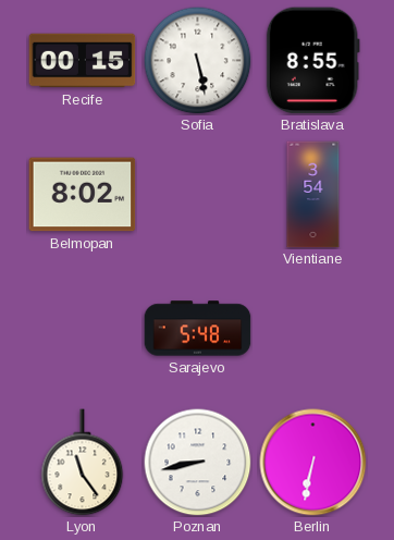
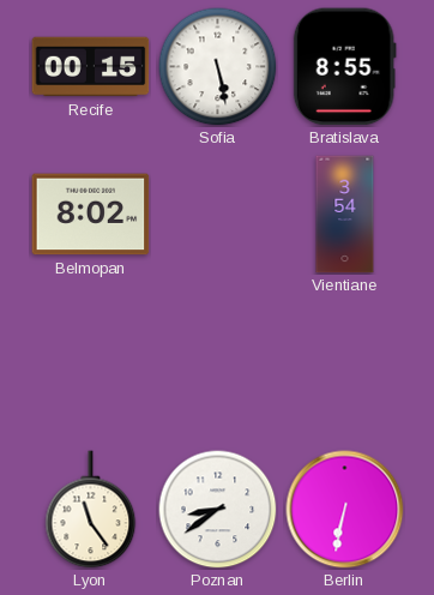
Sarajevo: 5:48 -> none
Poznan: 8:43 -> 8:39
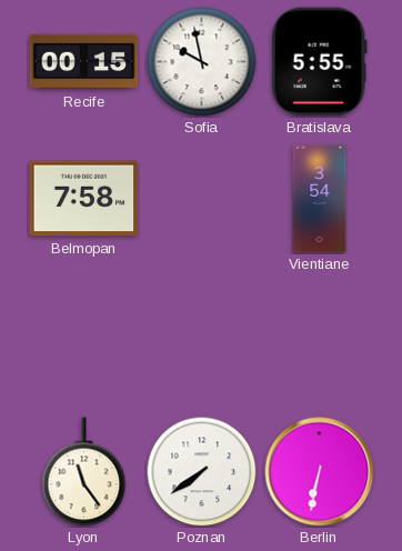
Sofia: 5:28 -> 9:58
Bratislava: 8:55 -> 5:55
Belmopan: 8:02 -> 7:58
Poznan: 8:39 -> 7:39
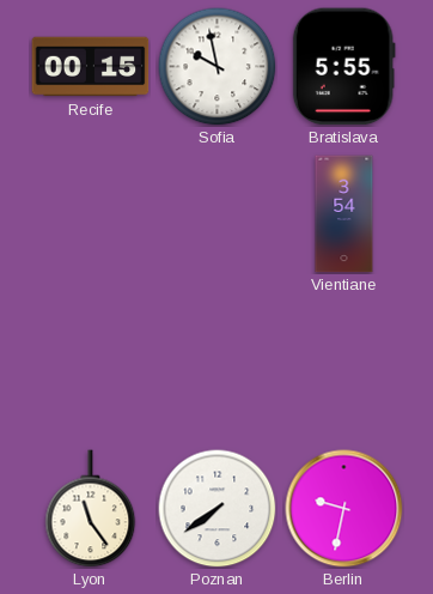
Belmopan: 7:58 -> none
Berlin: 6:32 -> 9:32
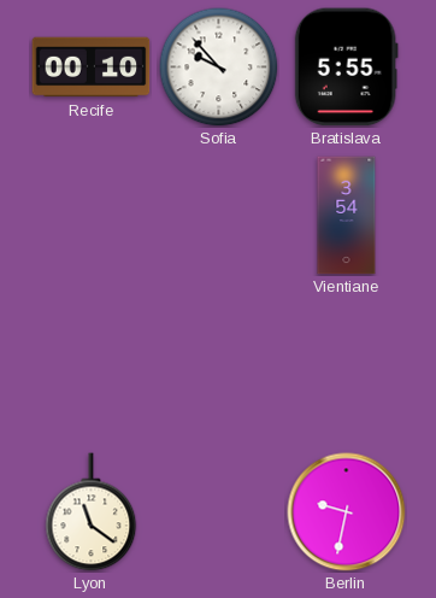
Recife: 00:15 -> 00:10
Sofia: 9:58 -> 9:53
Lyon: 11:24 -> 11:21
Poznan: 7:39 -> none
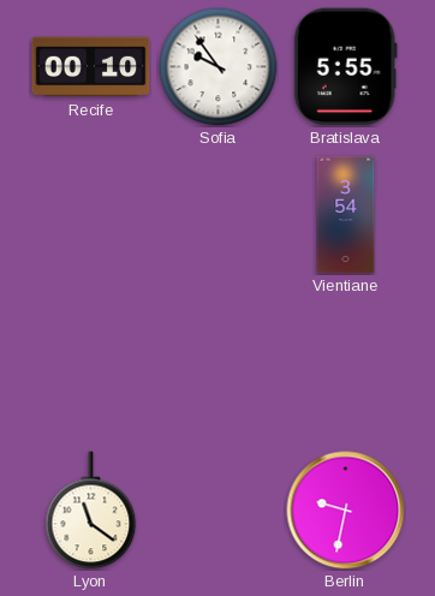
Sofia: 9:53 -> 9:54
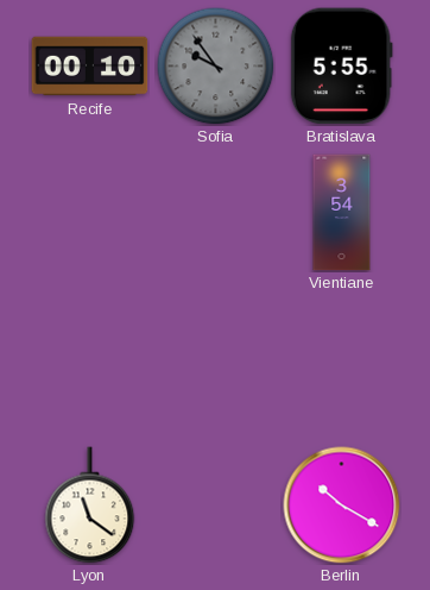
Sofia dial: white -> grey
Berlin: 9:32 -> 10:20
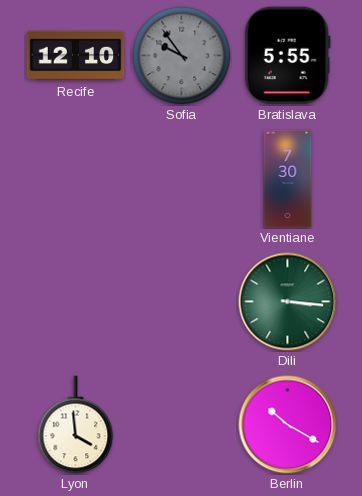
Recife: 00:10 -> 12:10
Vientiane: 3:54 -> 7:30
Dili: none -> 3:16
Lyon: 11:21 -> 3:59
